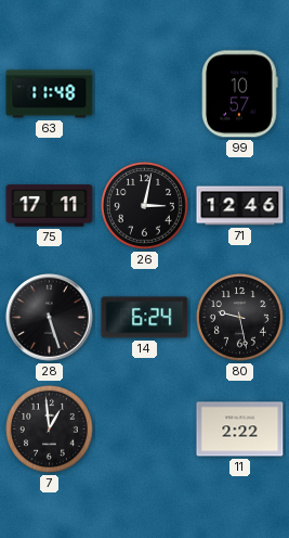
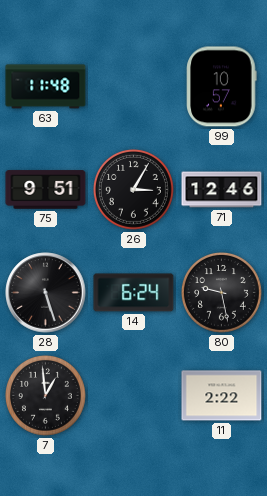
75: 17:11 -> 9:51
26: 3:02 -> 3:05
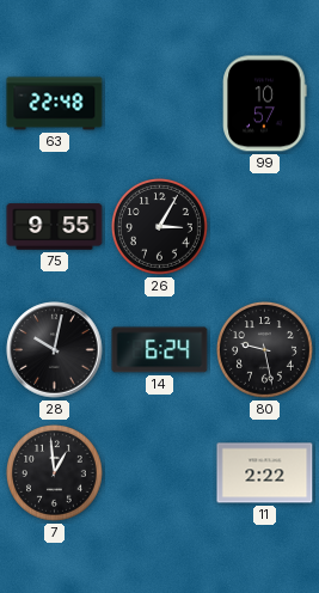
63: 11:48 -> 22:48
75: 9:51 -> 9:55
71: 12:46 -> none
28: 5:27 -> 10:02
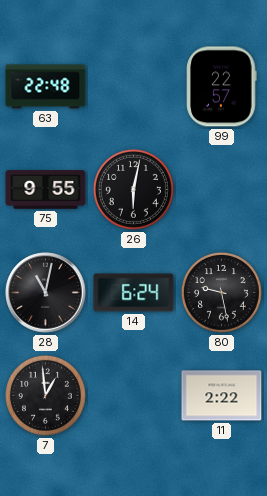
99: 10:57 -> 22:57
26: 3:05 -> 6:02
28: 10:02 -> 11:02
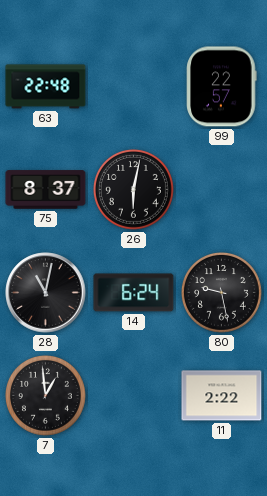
75: 9:55 -> 8:37
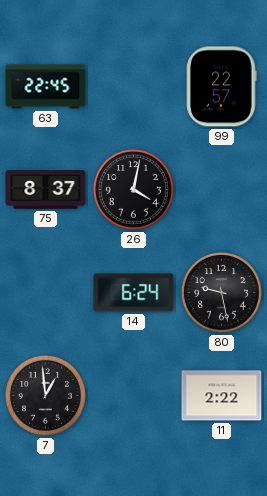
63: 22:48 -> 22:45
26: 6:02 -> 4:02
28: 11:02 -> none
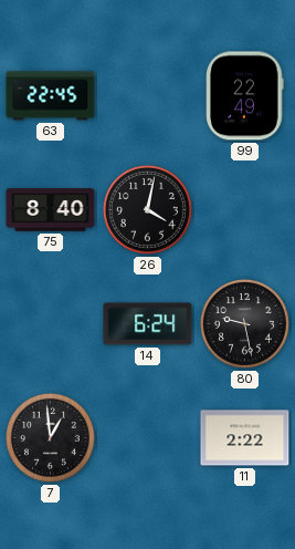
99: 22:57 -> 22:49
75: 8:37 -> 8:40
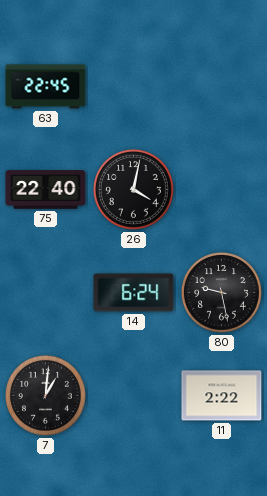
99: 22:49 -> none
75: 8:40 -> 22:40
7: 12:59 -> 1:01
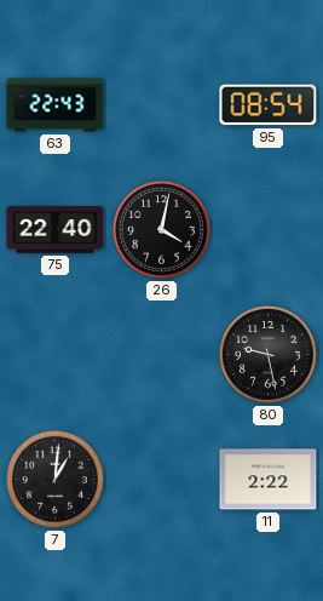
63: 22:45 -> 22:43
95: none -> 08:54
14: 6:24 -> none
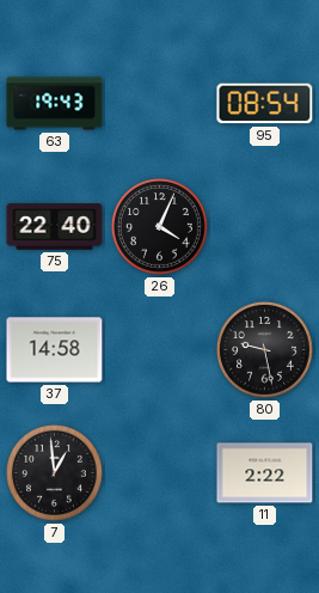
63: 22:43 -> 19:43
26: 4:02 -> 4:04
37: none -> 14:58
7: 1:01 -> 12:59
